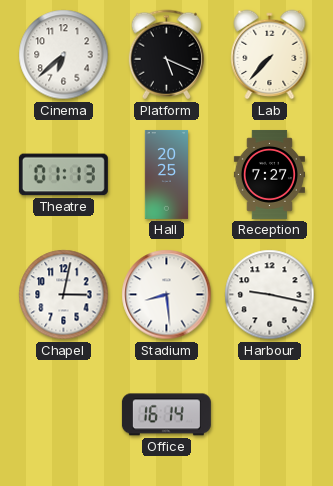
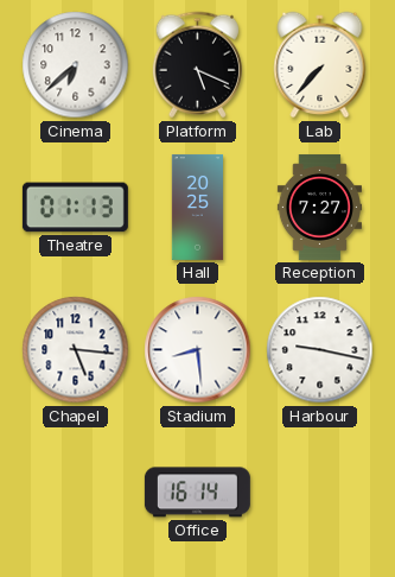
Chapel: 3:02 -> 5:16
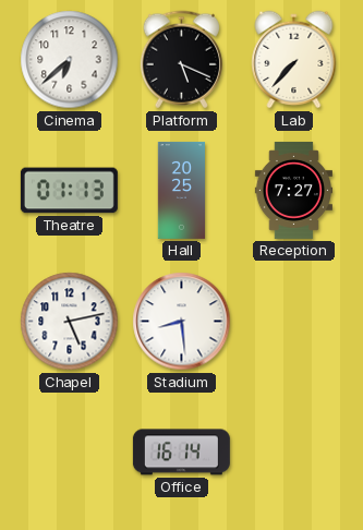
Chapel: 5:16 -> 5:13
Harbour: 9:17 -> none
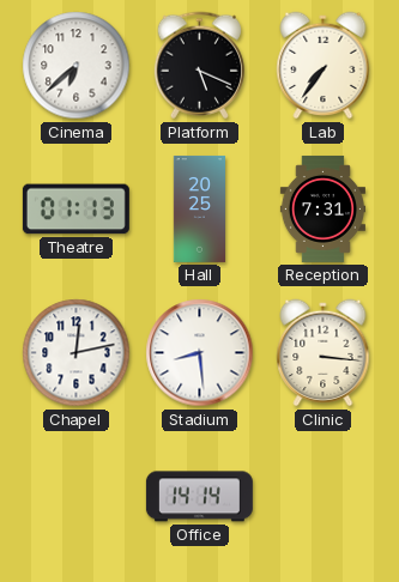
Lab: 7:37 -> 7:36
Reception: 7:27 -> 7:31
Chapel: 5:13 -> 12:13
Clinic: none -> 3:16
Office: 16:14 -> 14:14
